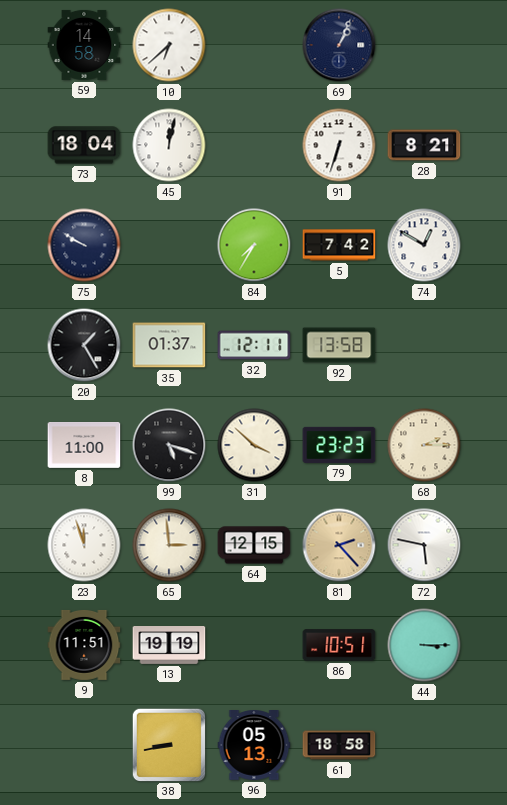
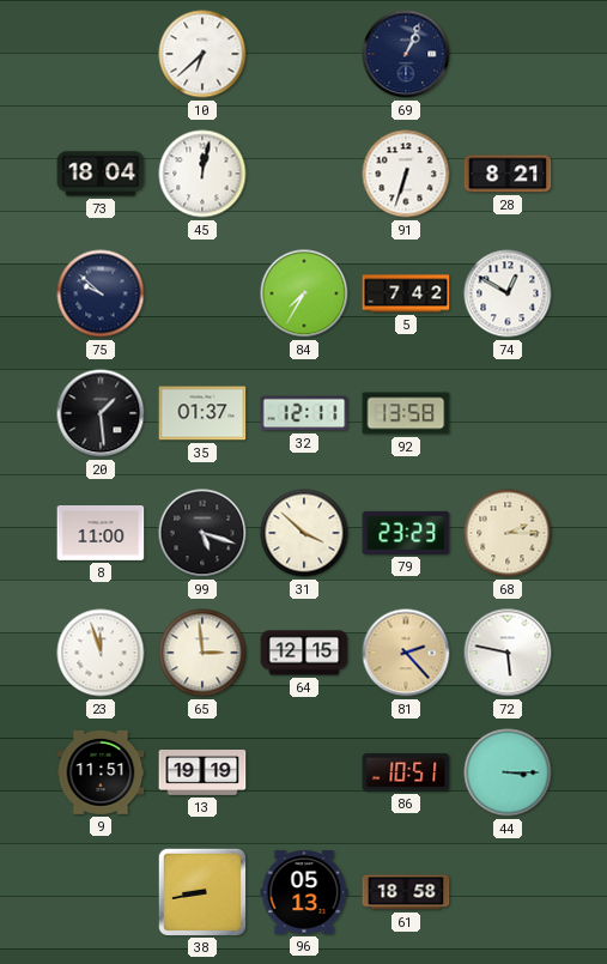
59: 14:58 -> none
75: 9:50 -> 9:52
20: 1:25 -> 1:29
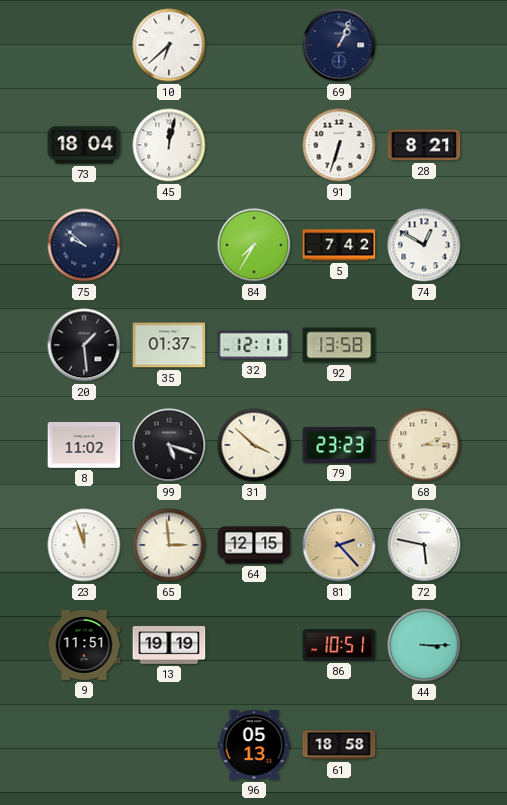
8: 11:00 -> 11:02
38: 8:43 -> none
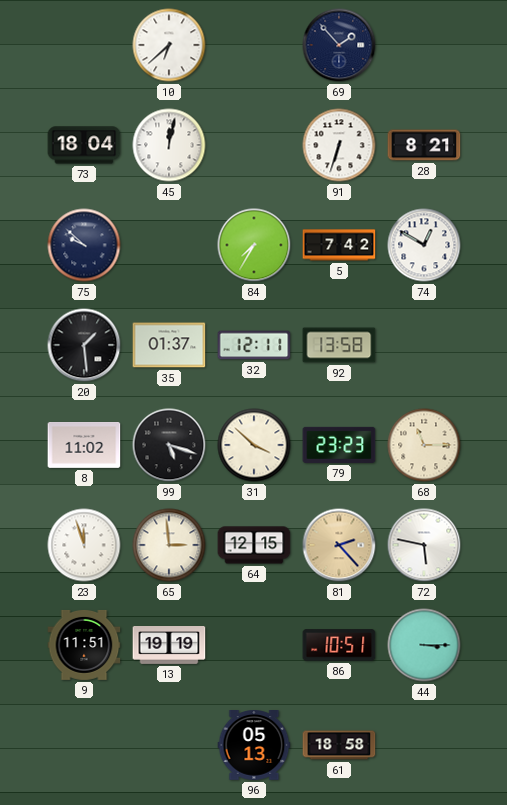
69: 1:04 -> 1:53
68: 2:15 -> 11:15
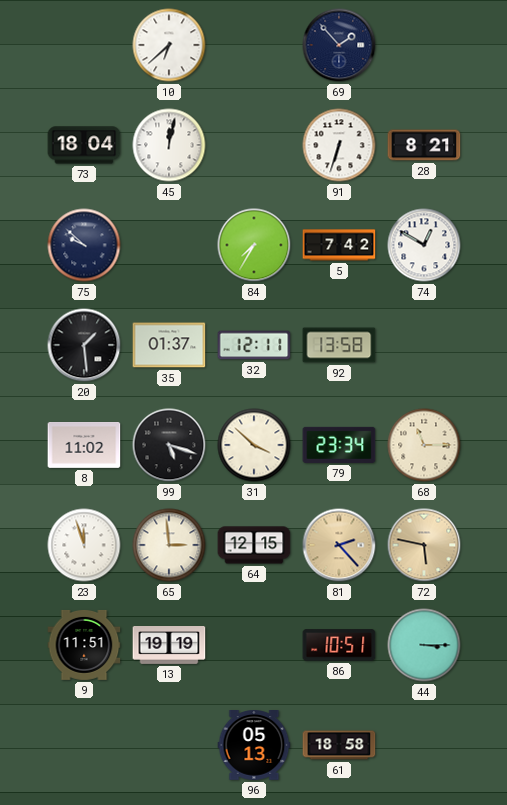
79: 23:23 -> 23:34
72 dial: white -> champagne
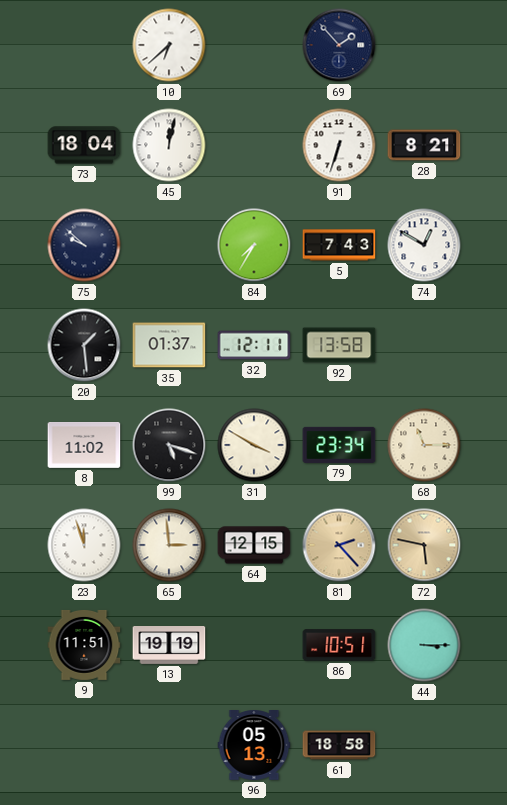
5: 7:42 -> 7:43
31: 3:52 -> 3:50
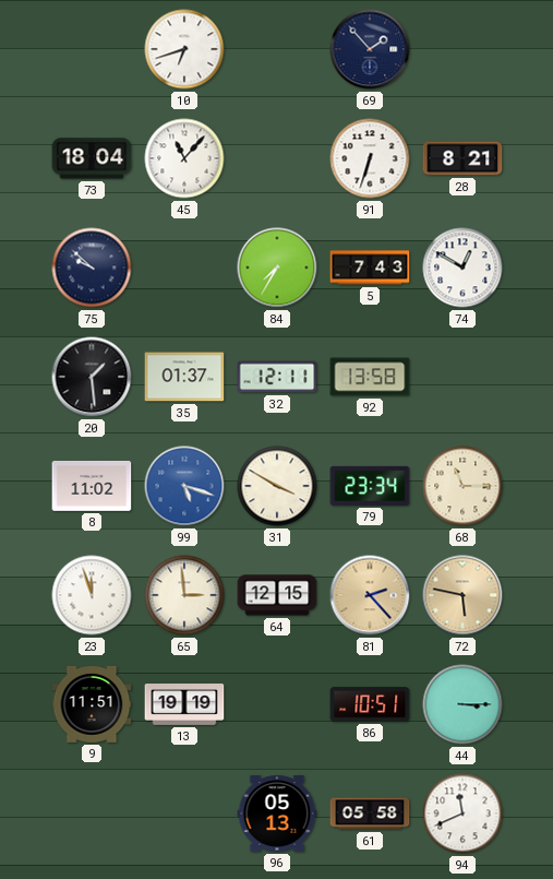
10: 6:38 -> 6:42
45: 12:02 -> 11:07
99 dial: black -> blue
61: 18:58 -> 05:58
94: none -> 11:41
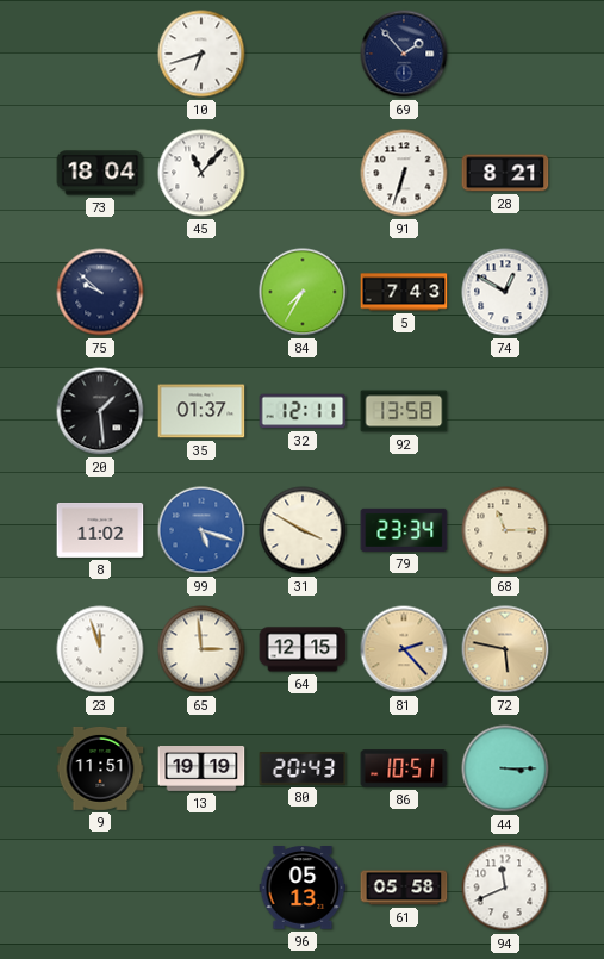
80: none -> 20:43
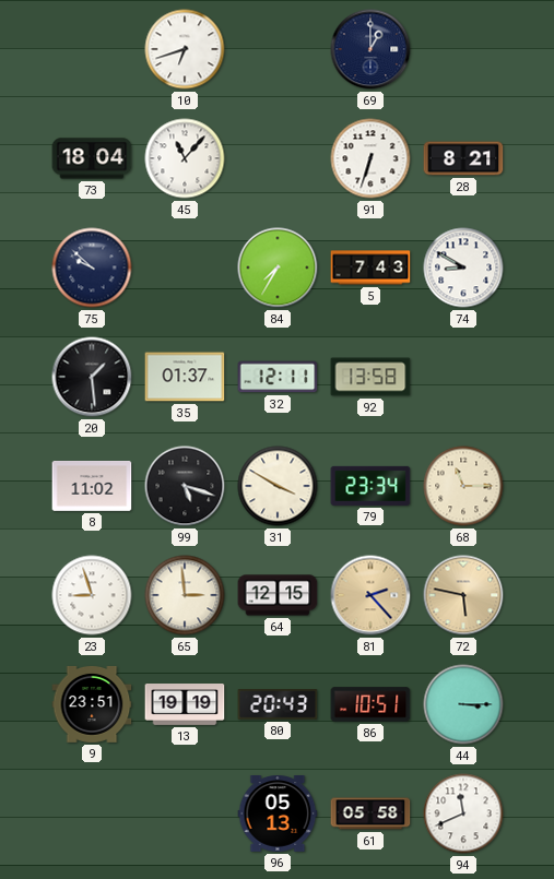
69: 1:53 -> 1:00
74: 12:50 -> 8:50
99 dial: blue -> black
23: 11:57 -> 8:57
9: 11:51 -> 23:51
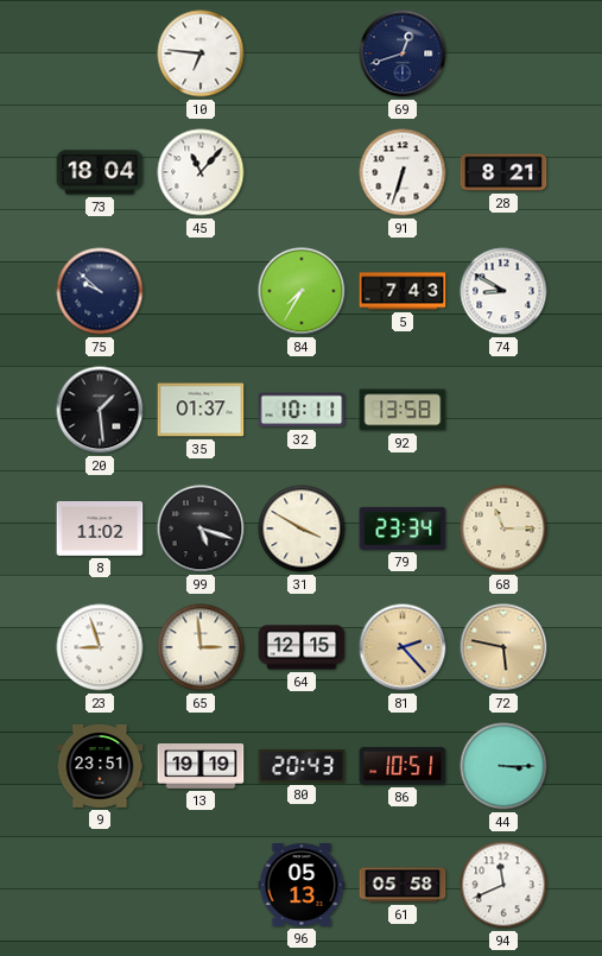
10: 6:42 -> 6:46
69: 1:00 -> 12:42
32: 12:11 -> 10:11
